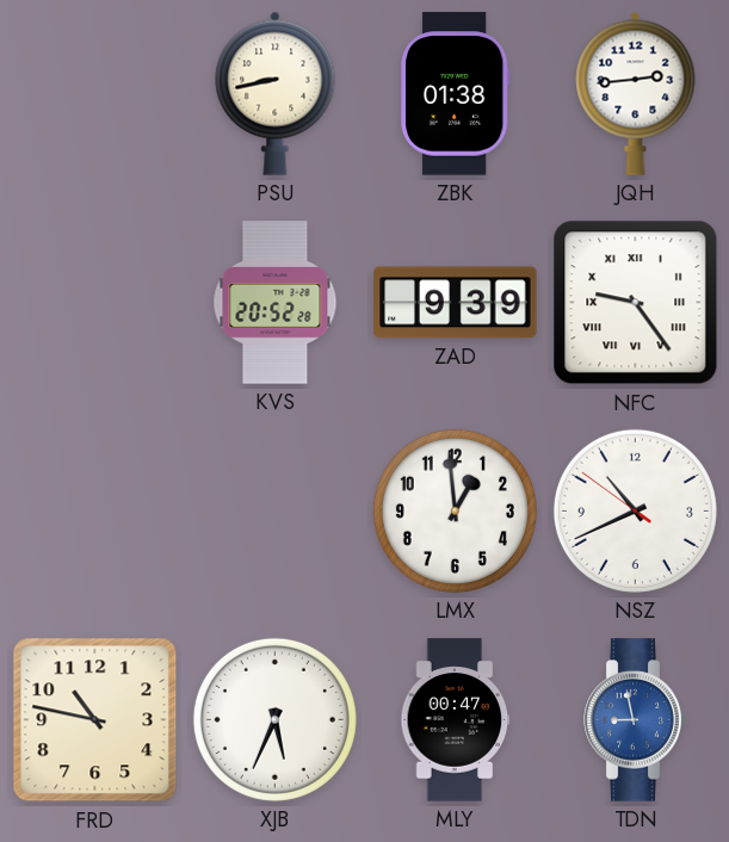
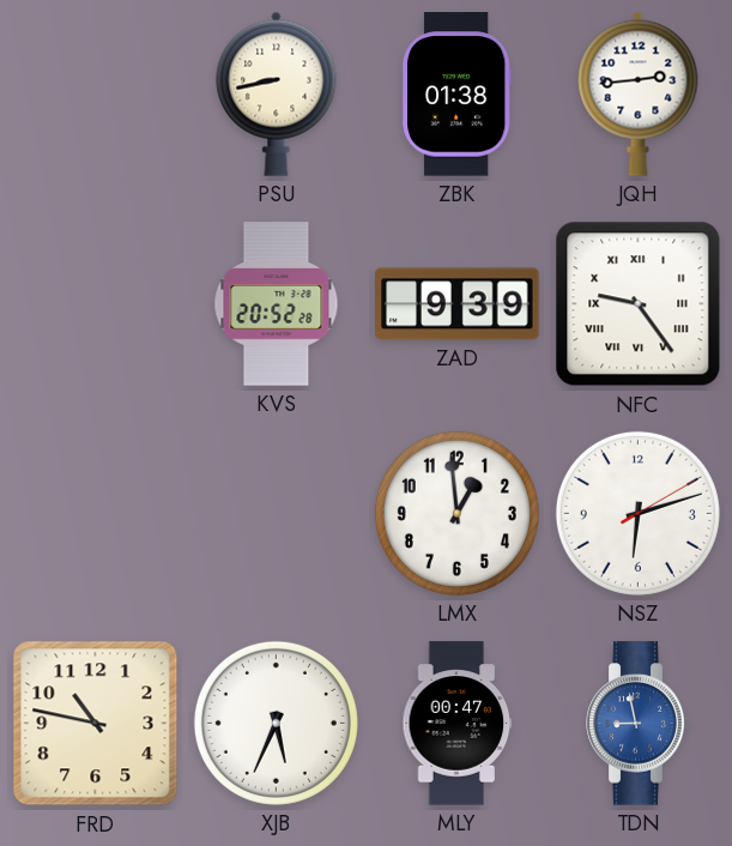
NSZ: 10:40 -> 6:12
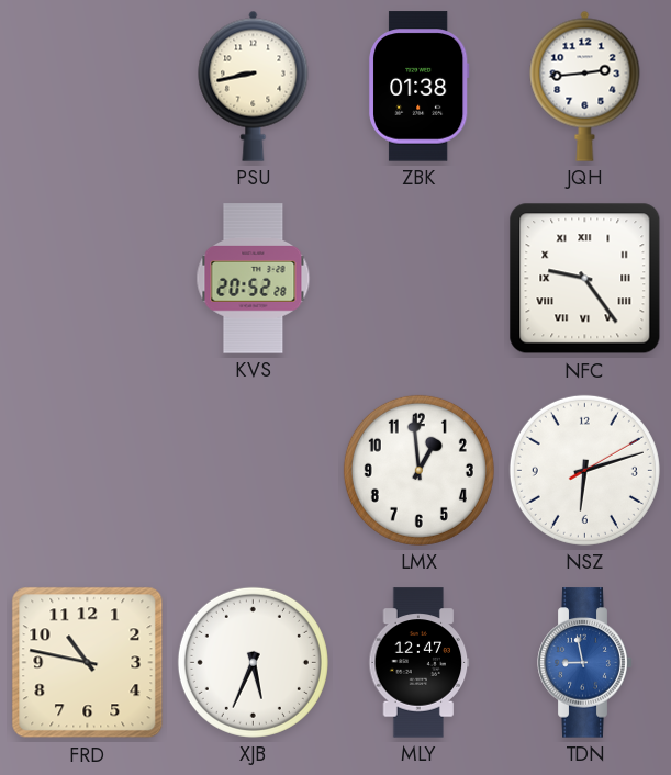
ZAD: 9:39 -> none
MLY: 00:47 -> 12:47
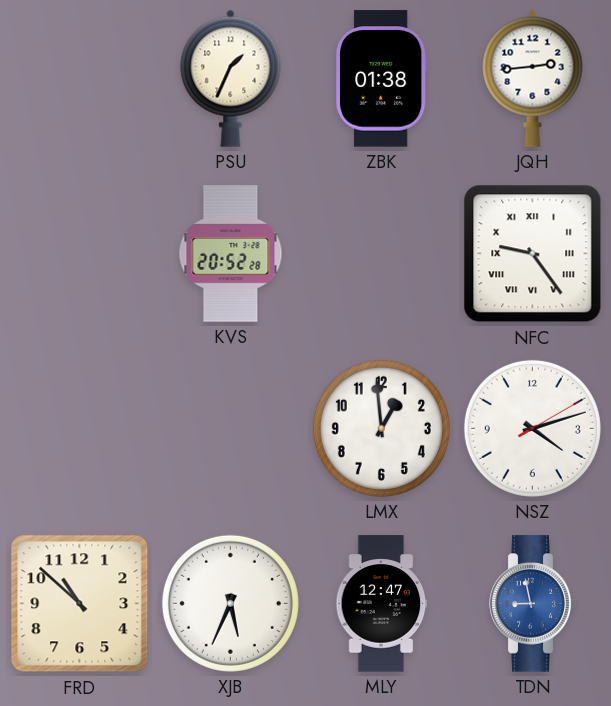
PSU: 8:43 -> 1:34
NSZ: 6:12 -> 4:12
FRD: 10:47 -> 10:52
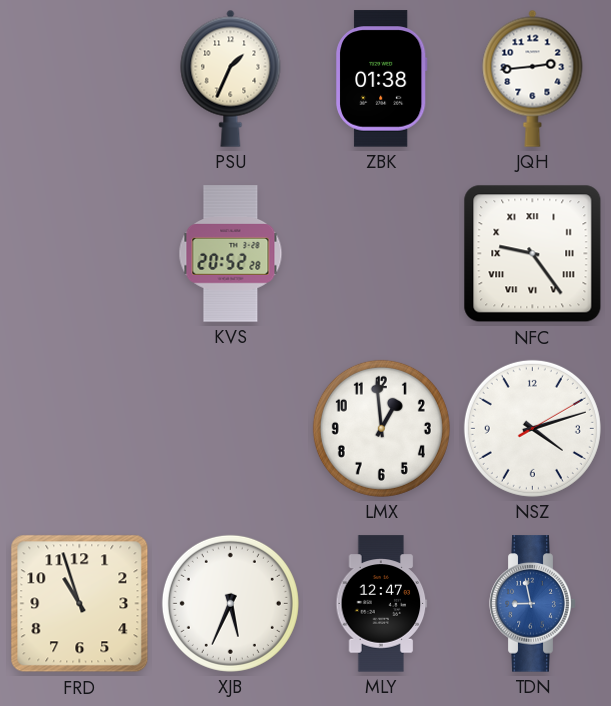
FRD: 10:52 -> 10:57
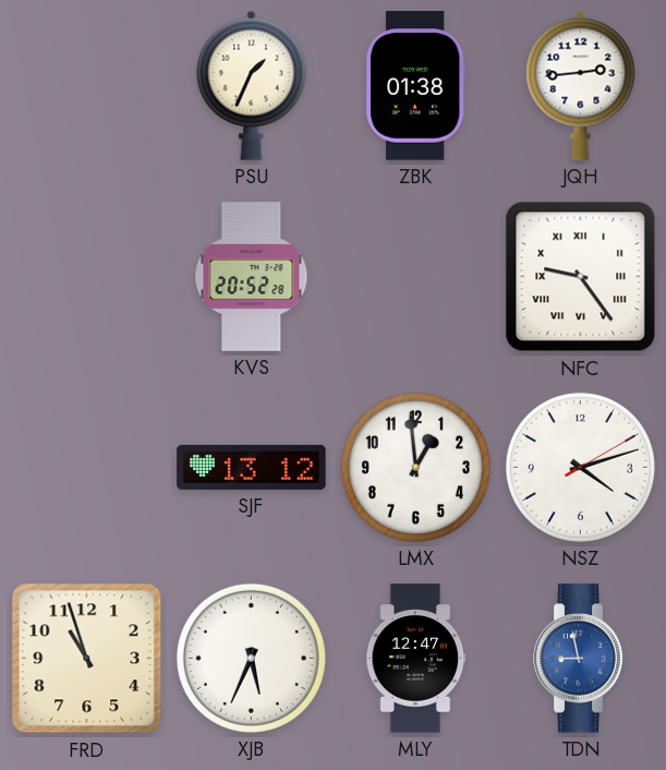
SJF: none -> 13:12
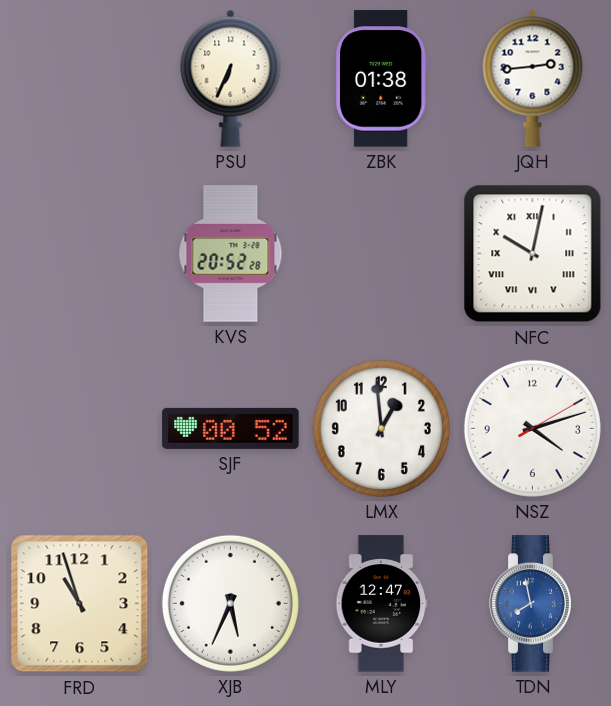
PSU: 1:34 -> 6:34
NFC: 9:24 -> 10:02
SJF: 13:12 -> 00:52
TDN: 8:58 -> 7:58
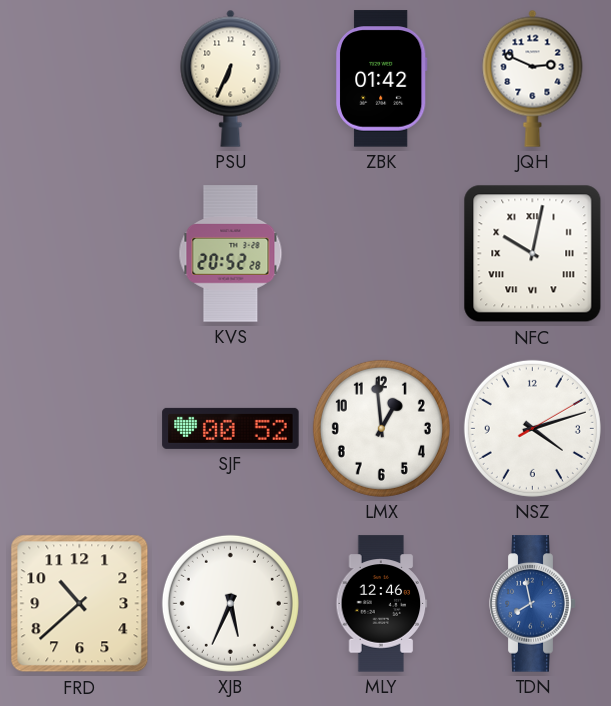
ZBK: 01:38 -> 01:42
JQH: 2:44 -> 2:49
FRD: 10:57 -> 10:38
MLY: 12:47 -> 12:46
